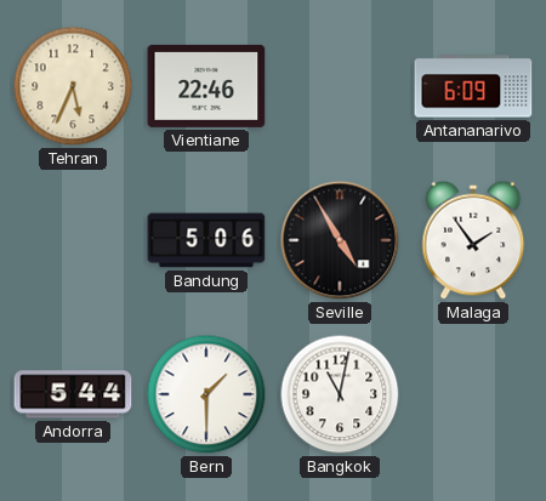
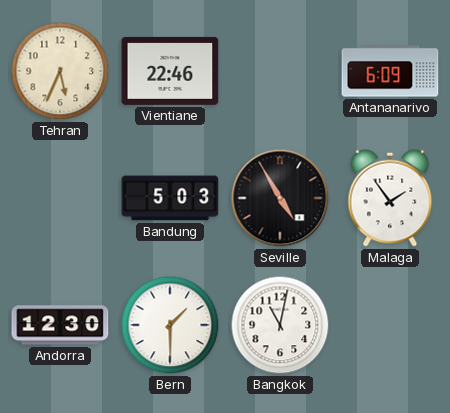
Bandung: 5:06 -> 5:03
Andorra: 5:44 -> 12:30
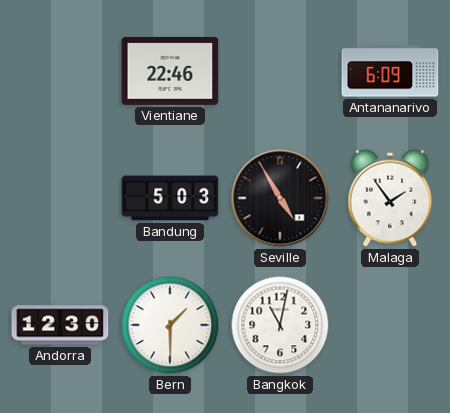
Tehran: 5:34 -> none
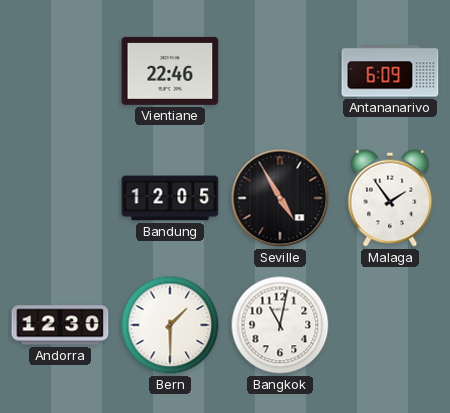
Bandung: 5:03 -> 12:05
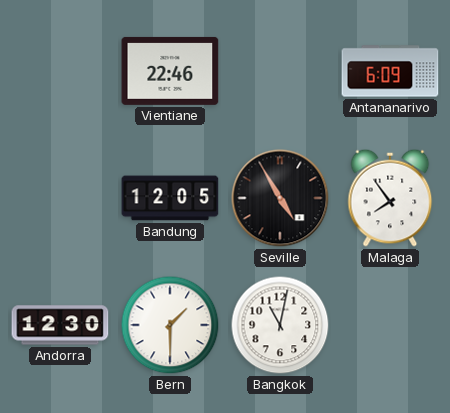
Malaga: 1:54 -> 7:54
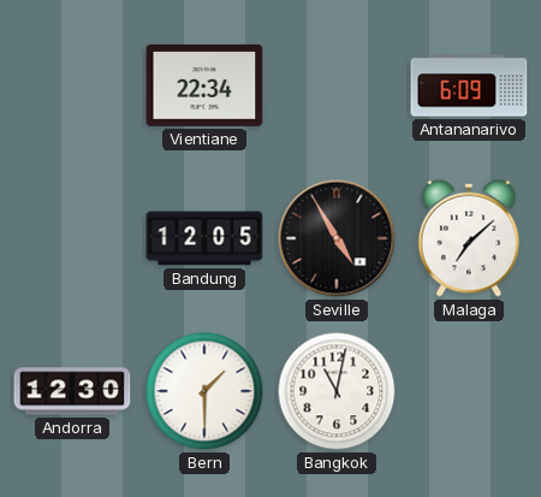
Vientiane: 22:46 -> 22:34
Malaga: 7:54 -> 7:08
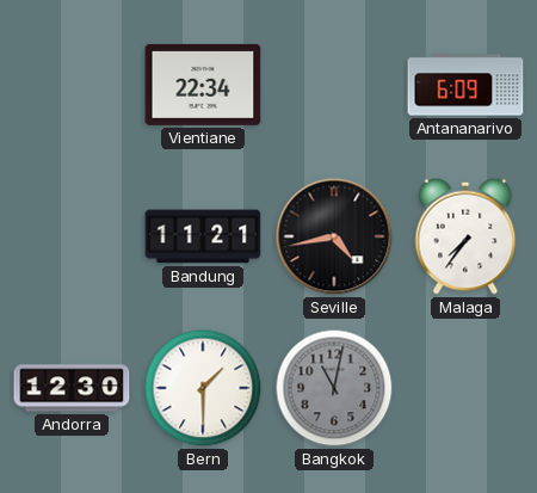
Bandung: 12:05 -> 11:21
Seville: 4:55 -> 4:43
Malaga: 7:08 -> 7:36
Bangkok dial: white -> grey
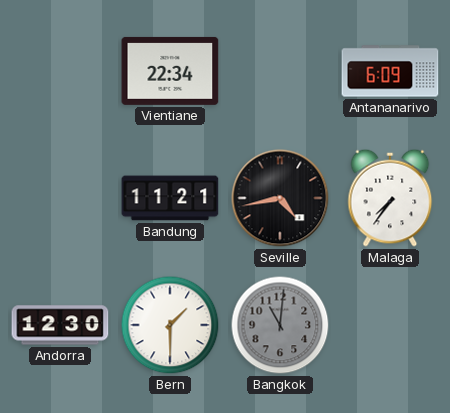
Bangkok: 11:02 -> 11:01
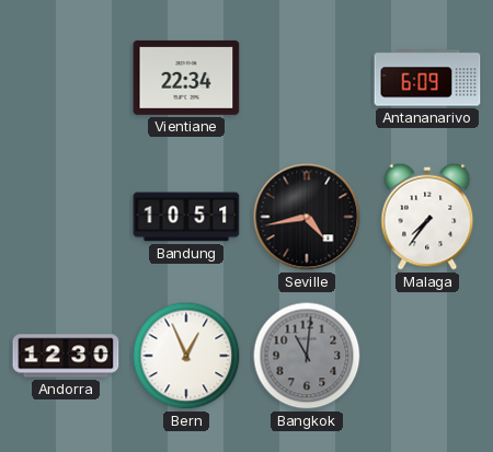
Bandung: 11:21 -> 10:51
Bern: 1:30 -> 12:56
